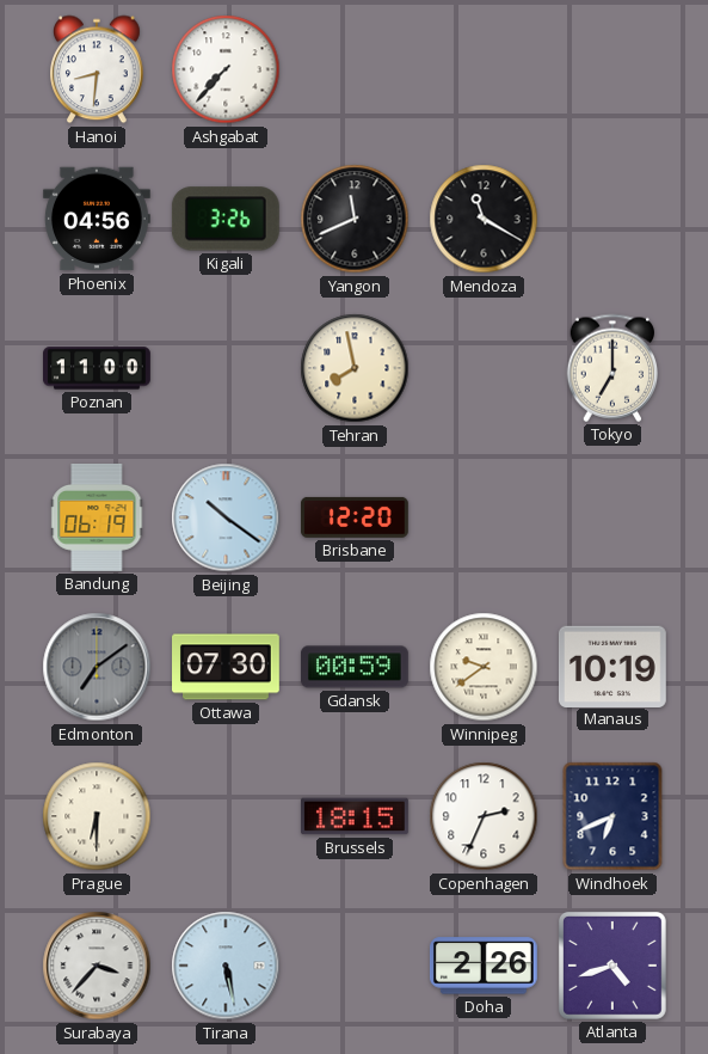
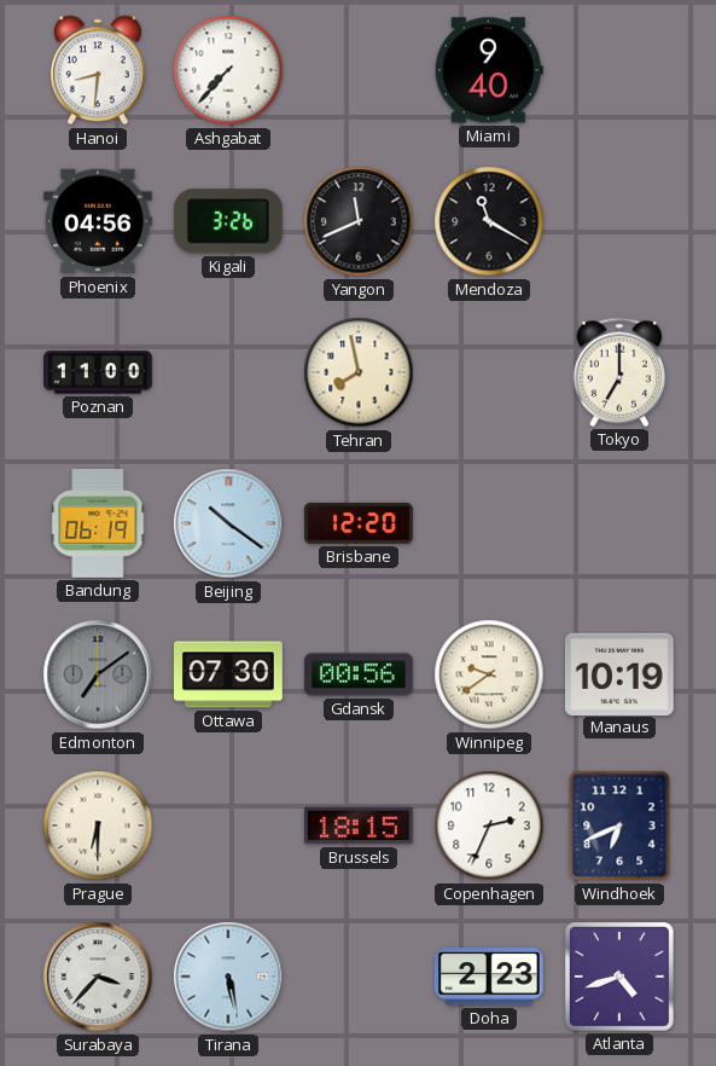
Miami: none -> 9:40
Gdansk: 00:59 -> 00:56
Doha: 2:26 -> 2:23
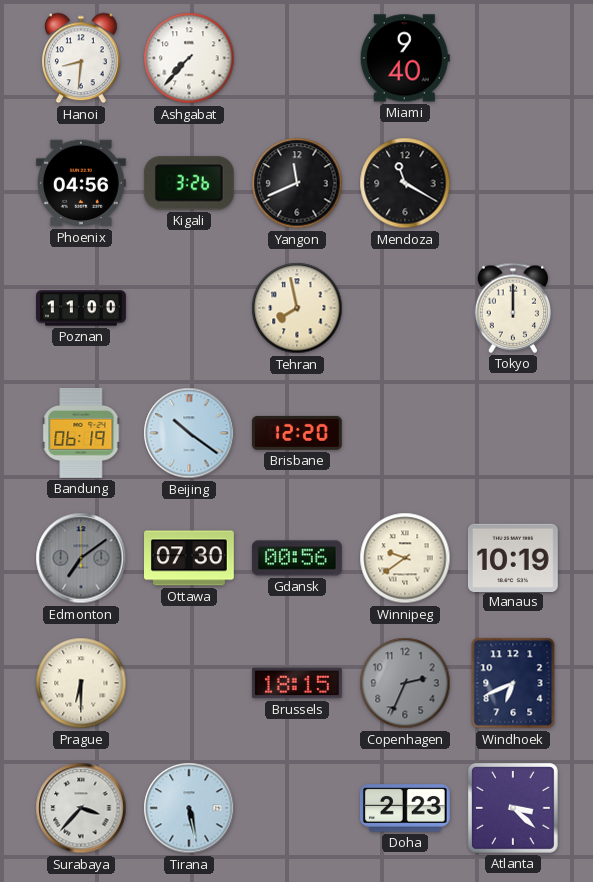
Tokyo: 7:00 -> 12:00
Copenhagen dial: white -> grey
Atlanta: 4:42 -> 3:22
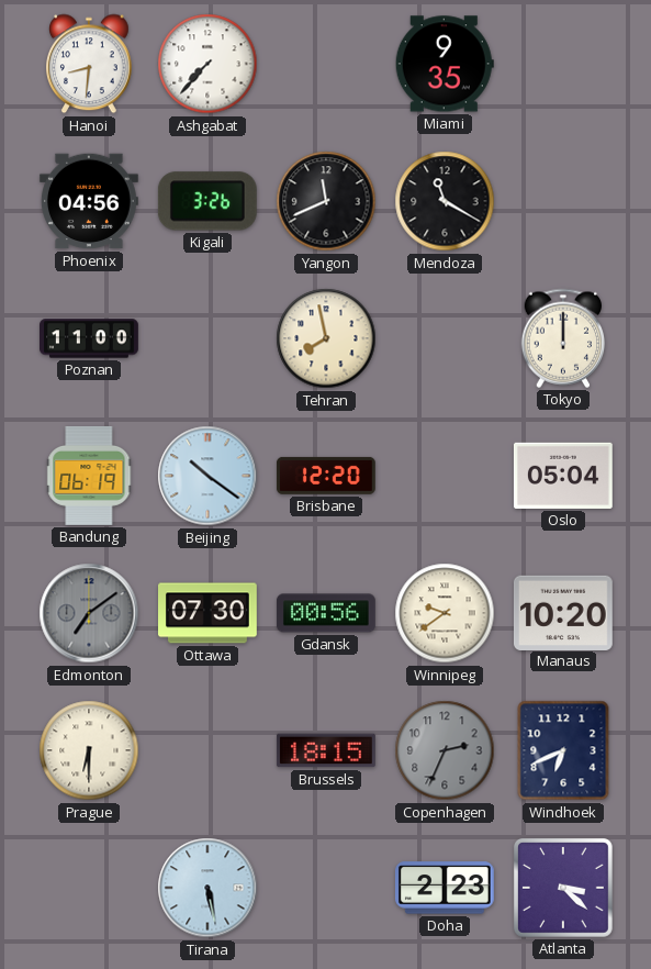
Miami: 9:40 -> 9:35
Oslo: none -> 05:04
Manaus: 10:19 -> 10:20
Surabaya: 3:37 -> none
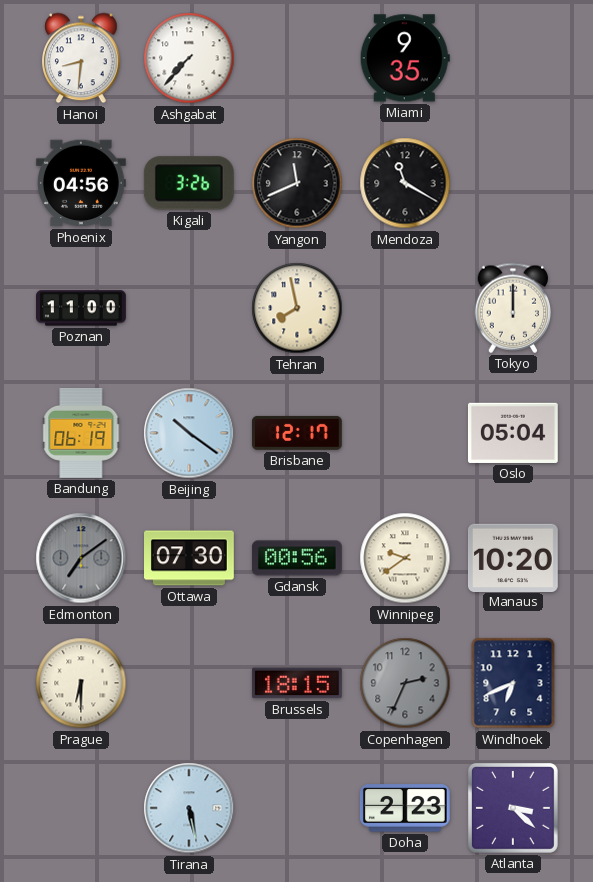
Brisbane: 12:20 -> 12:17
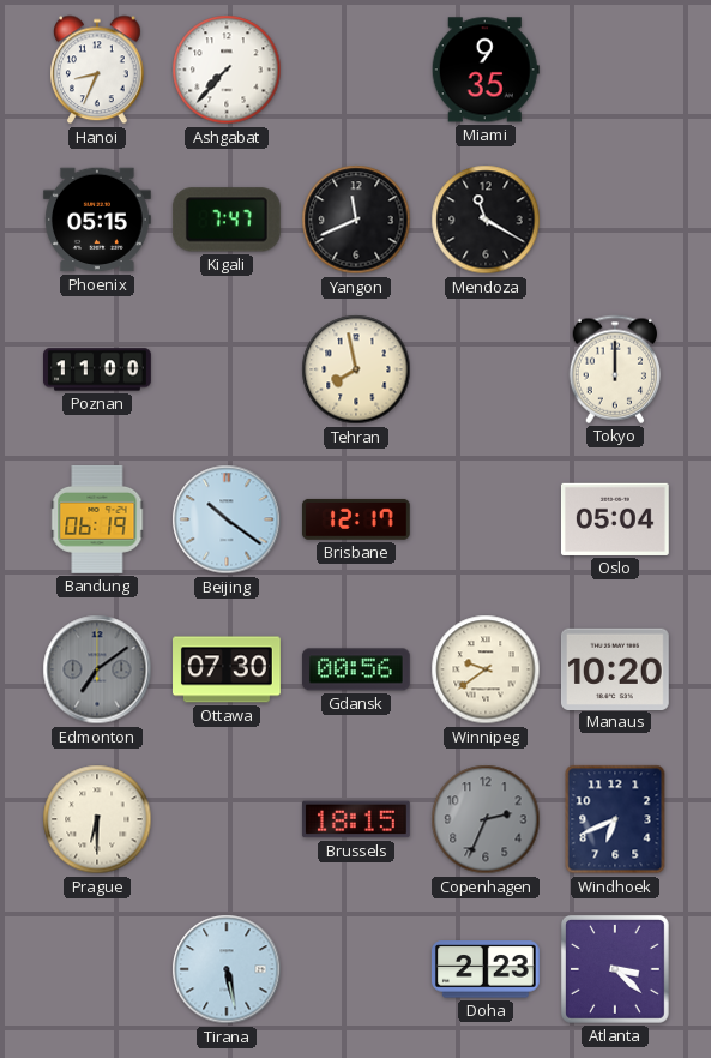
Hanoi: 8:31 -> 8:34
Phoenix: 04:56 -> 05:15
Kigali: 3:26 -> 7:47
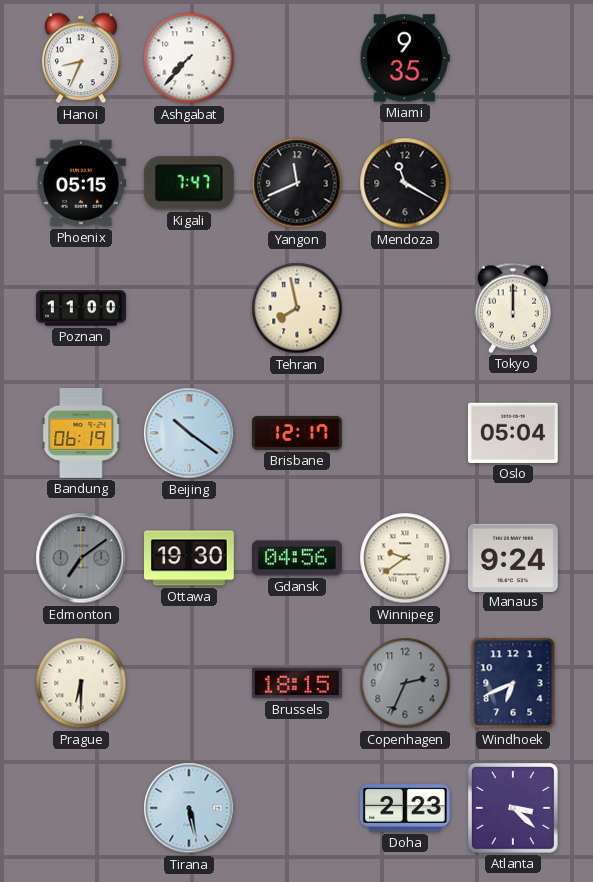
Ottawa: 07:30 -> 19:30
Gdansk: 00:56 -> 04:56
Manaus: 10:20 -> 9:24
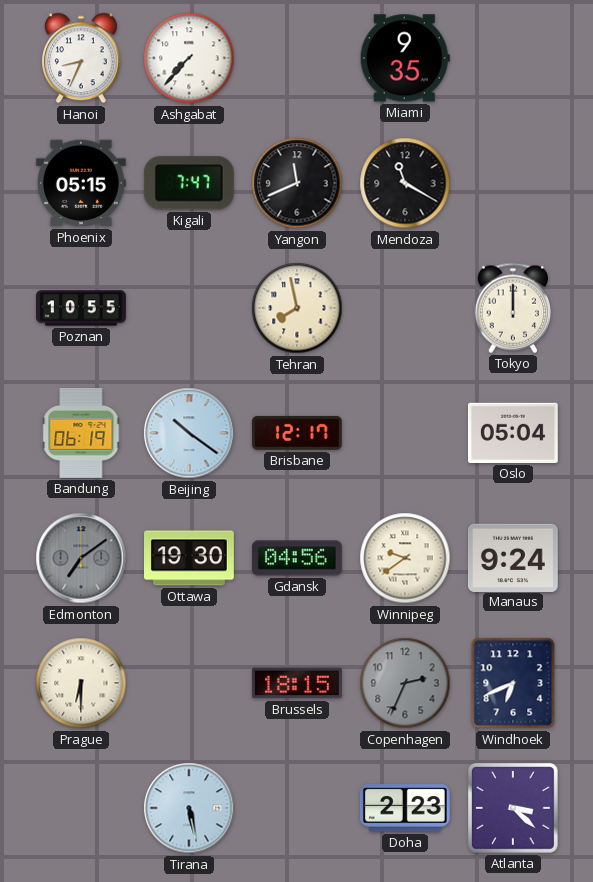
Poznan: 11:00 -> 10:55
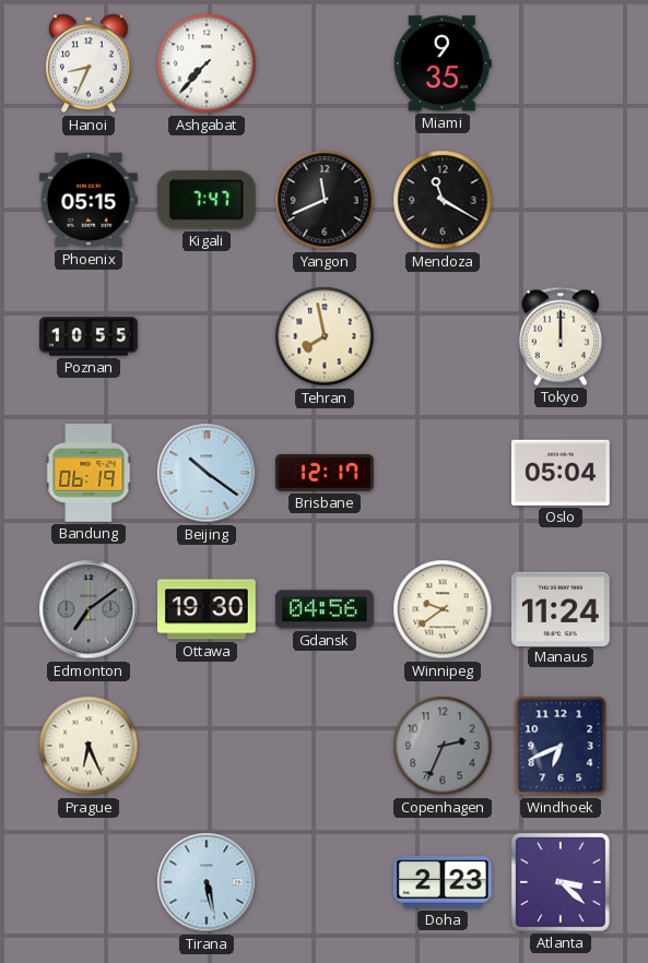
Manaus: 9:24 -> 11:24
Prague: 6:30 -> 6:26
Brussels: 18:15 -> none
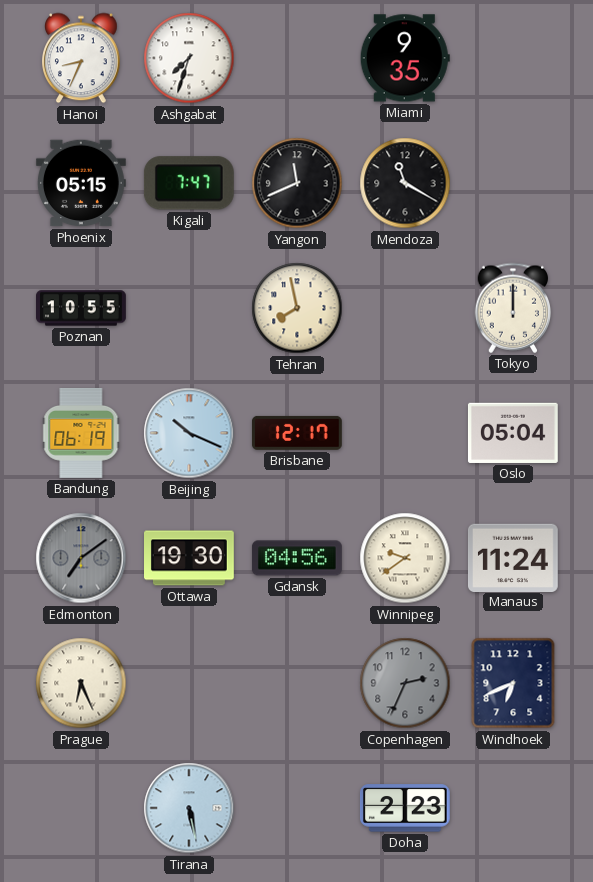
Ashgabat: 7:37 -> 7:33
Beijing: 10:21 -> 10:19
Atlanta: 3:22 -> none
